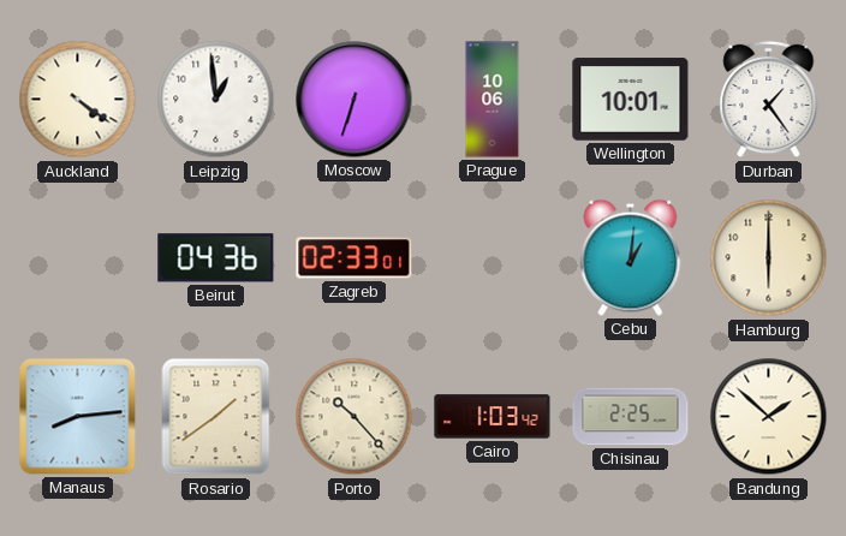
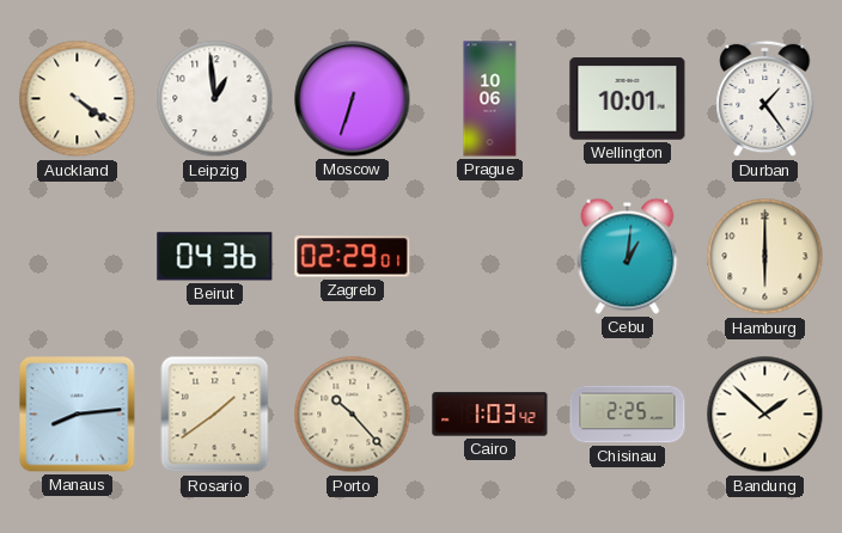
Zagreb: 02:33 -> 02:29
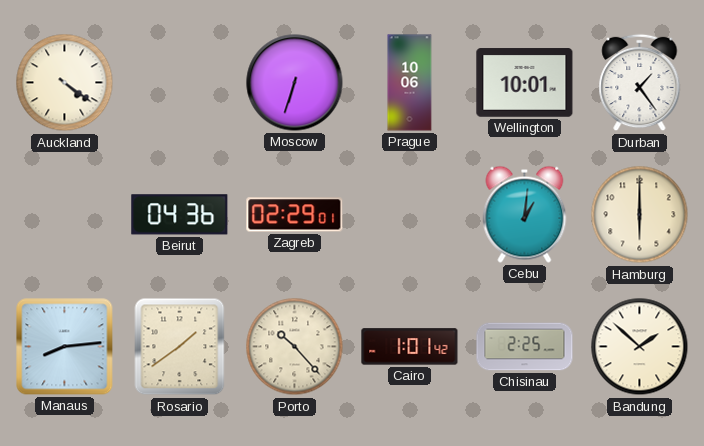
Leipzig: 12:59 -> none
Cairo: 1:03 -> 1:01
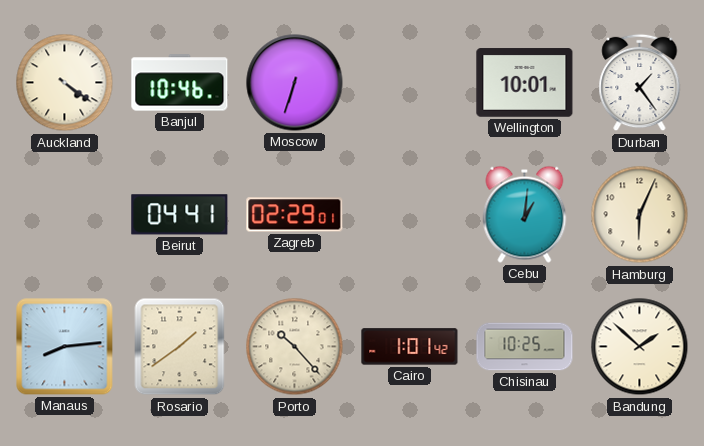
Banjul: none -> 10:46
Prague: 10:06 -> none
Beirut: 04:36 -> 04:41
Hamburg: 6:00 -> 6:04
Chisinau: 2:25 -> 10:25
